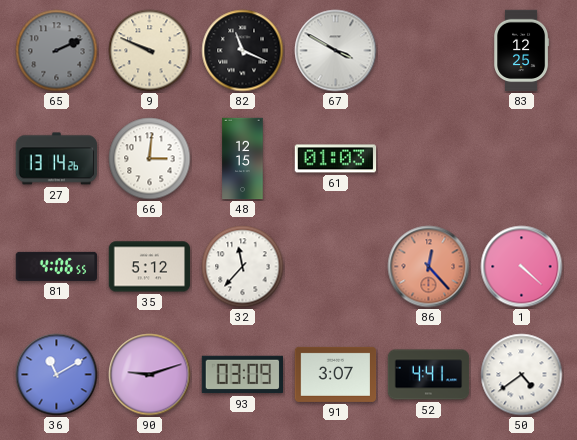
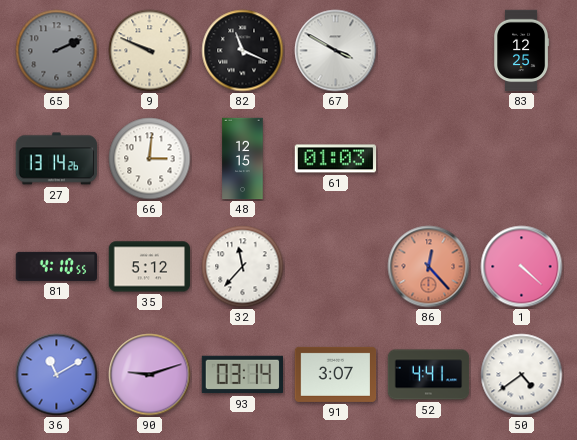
81: 4:06 -> 4:10
93: 03:09 -> 03:14
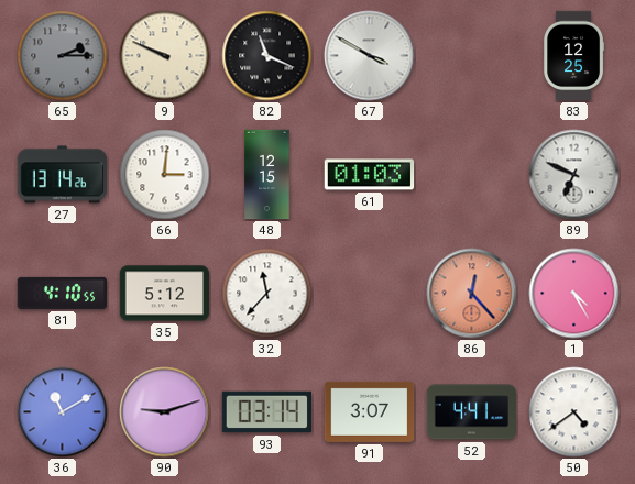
65: 2:11 -> 2:15
89: none -> 6:49
1: 4:22 -> 4:25
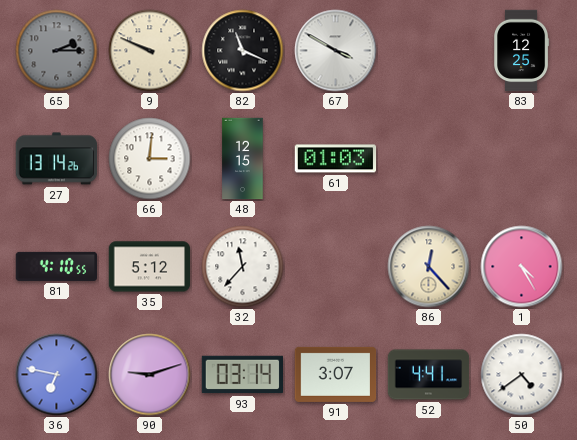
89: 6:49 -> none
86 dial: salmon -> cream
36: 11:10 -> 6:47
